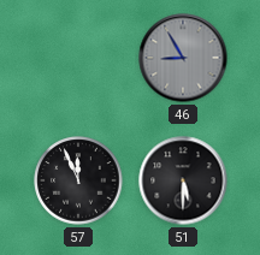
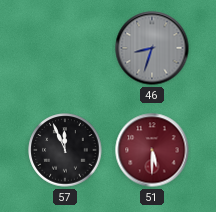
46: 8:55 -> 8:33
51 dial: black -> burgundy
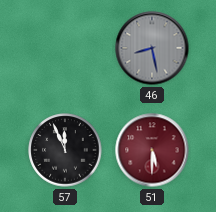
46: 8:33 -> 8:28
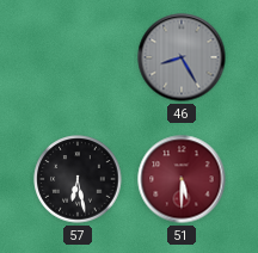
46: 8:28 -> 8:25
57: 11:56 -> 6:28
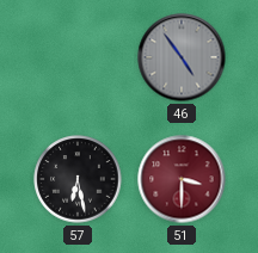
46: 8:25 -> 4:54
51: 5:30 -> 3:30
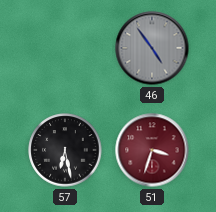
51: 3:30 -> 3:33
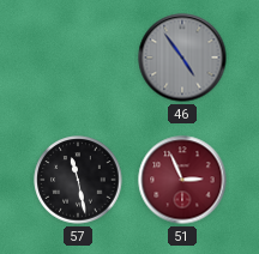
57: 6:28 -> 11:28
51: 3:33 -> 2:56
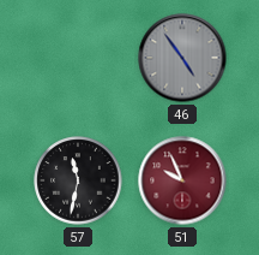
57: 11:28 -> 11:32
51: 2:56 -> 9:56
